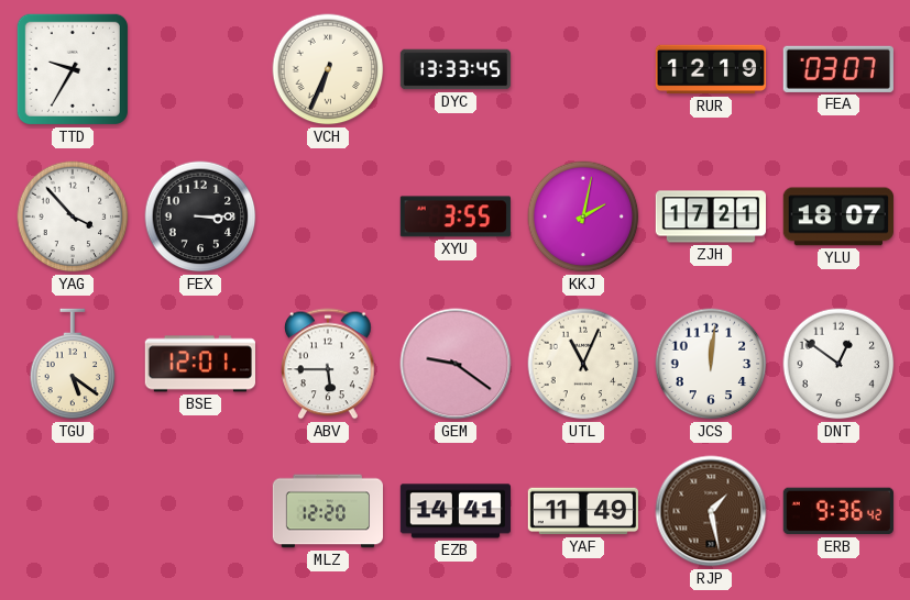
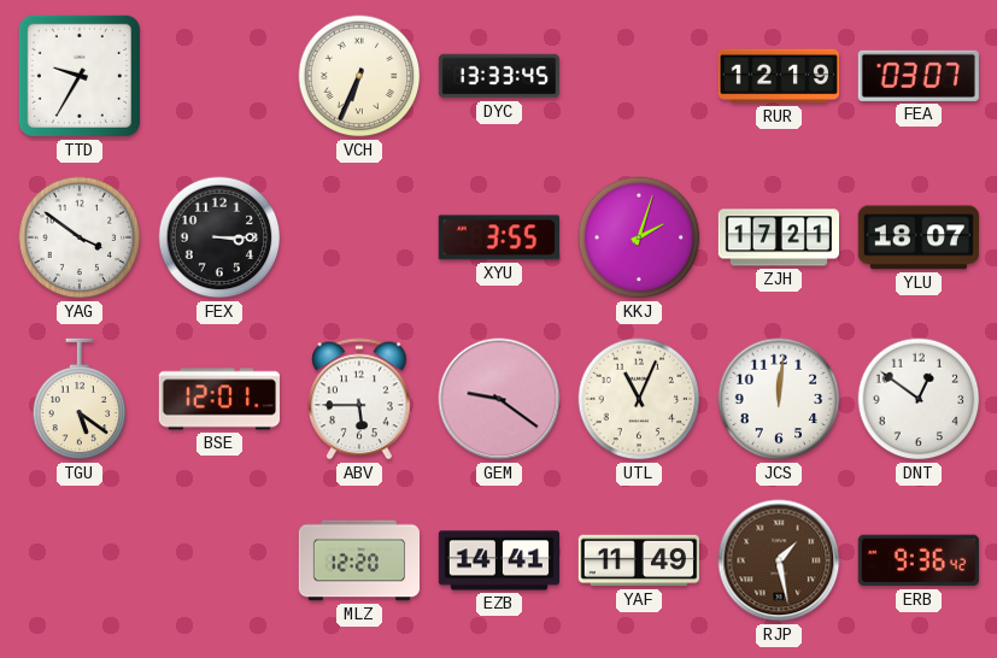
YAG: 3:53 -> 3:51
KKJ: 2:02 -> 2:03
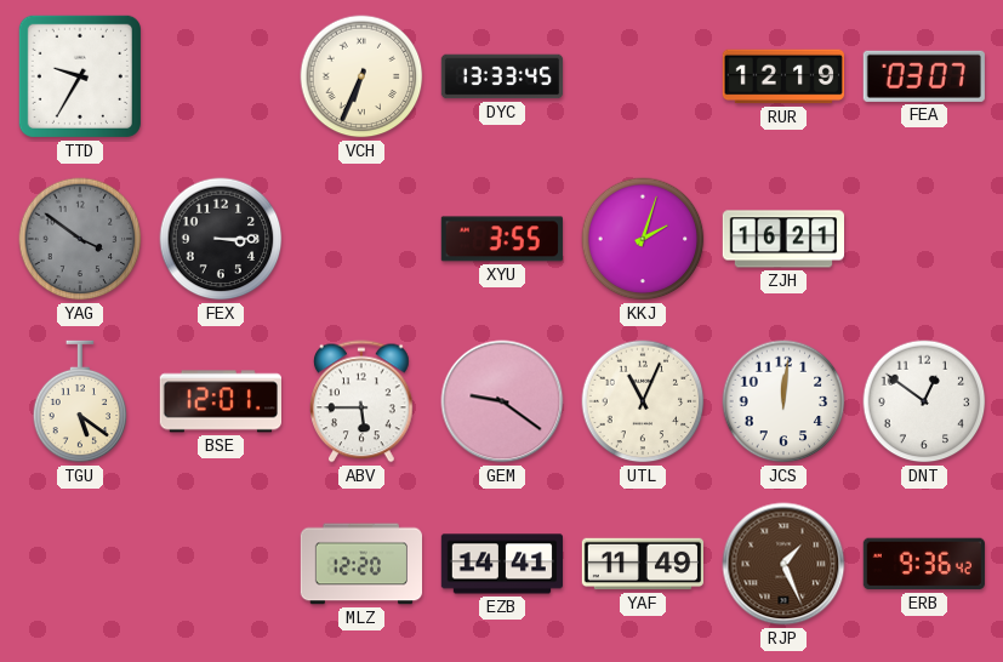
YAG dial: white -> grey
ZJH: 17:21 -> 16:21
YLU: 18:07 -> none
RJP: 1:28 -> 1:26
